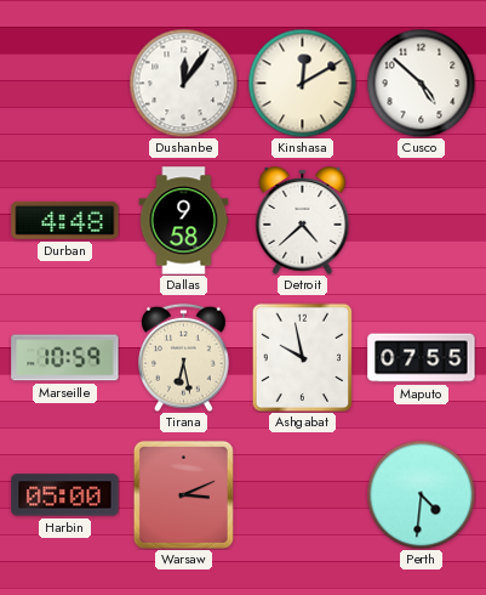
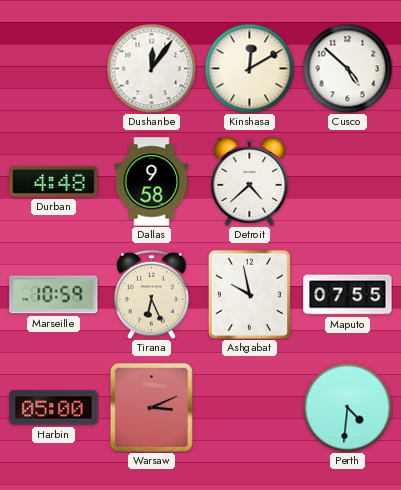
Tirana: 6:28 -> 6:26
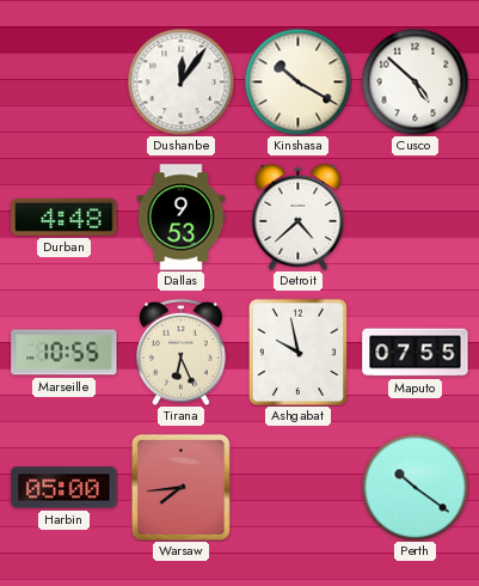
Kinshasa: 12:10 -> 10:20
Dallas: 9:58 -> 9:53
Marseille: 10:59 -> 10:55
Warsaw: 3:11 -> 7:44
Perth: 4:31 -> 10:21
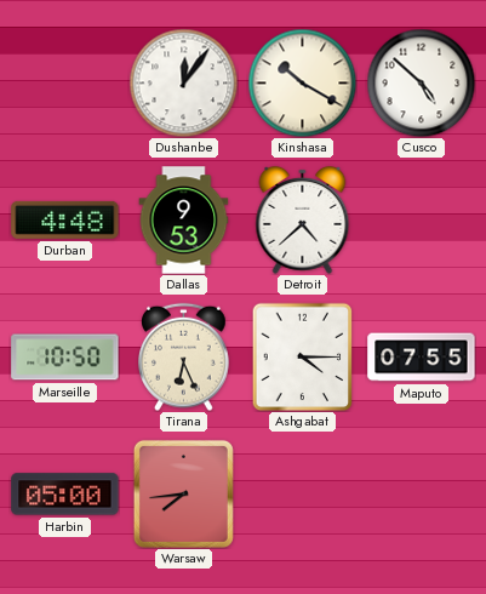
Marseille: 10:55 -> 10:50
Ashgabat: 9:58 -> 4:15
Perth: 10:21 -> none
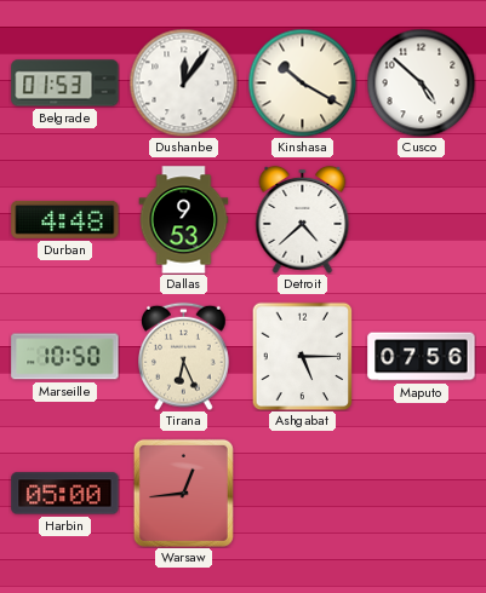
Belgrade: none -> 01:53
Ashgabat: 4:15 -> 5:15
Maputo: 07:55 -> 07:56
Warsaw: 7:44 -> 12:44
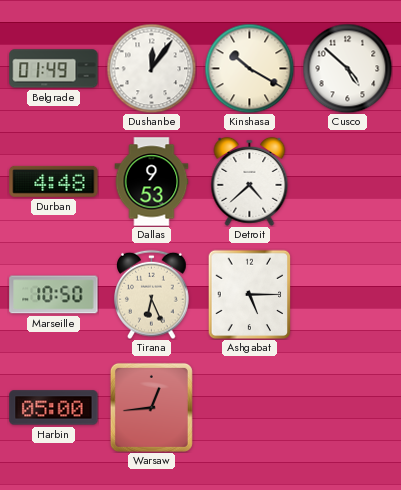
Belgrade: 01:53 -> 01:49
Maputo: 07:56 -> none
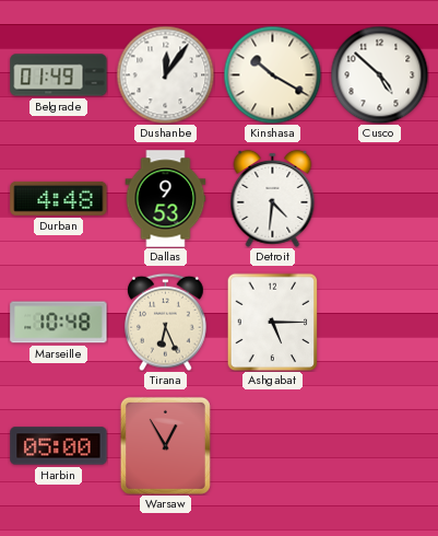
Detroit: 4:38 -> 4:31
Marseille: 10:50 -> 10:48
Warsaw: 12:44 -> 12:55
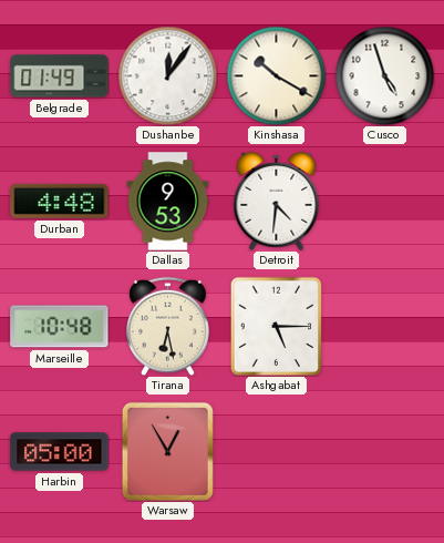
Cusco: 4:52 -> 4:57
Tirana: 6:26 -> 6:28
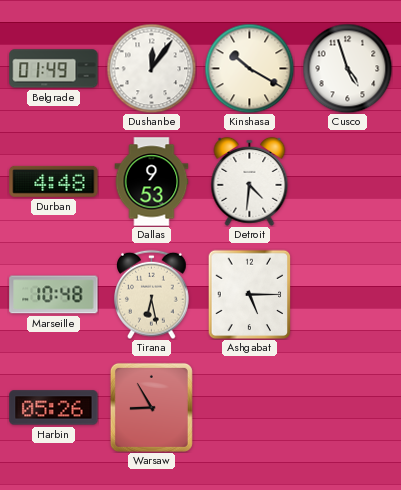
Harbin: 05:00 -> 05:26
Warsaw: 12:55 -> 8:55
